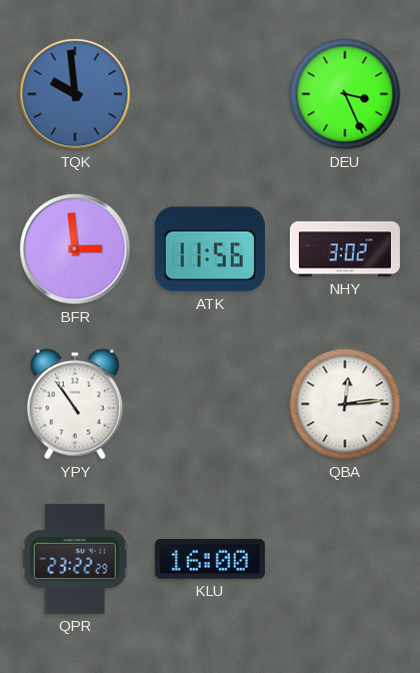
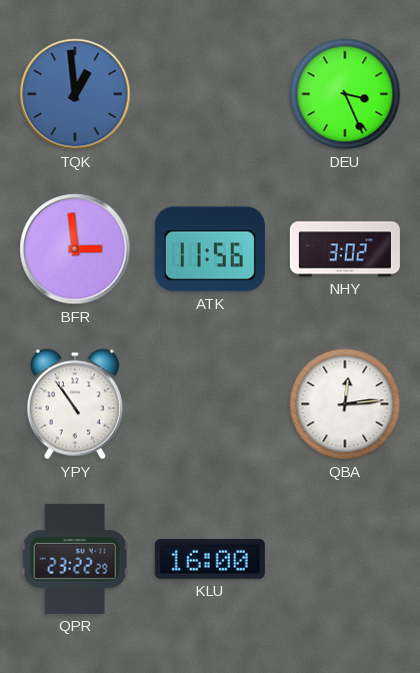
TQK: 9:59 -> 12:59
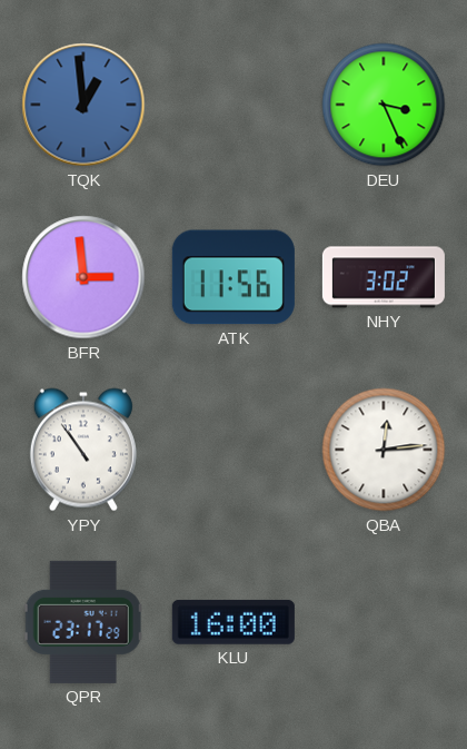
QPR: 23:22 -> 23:17
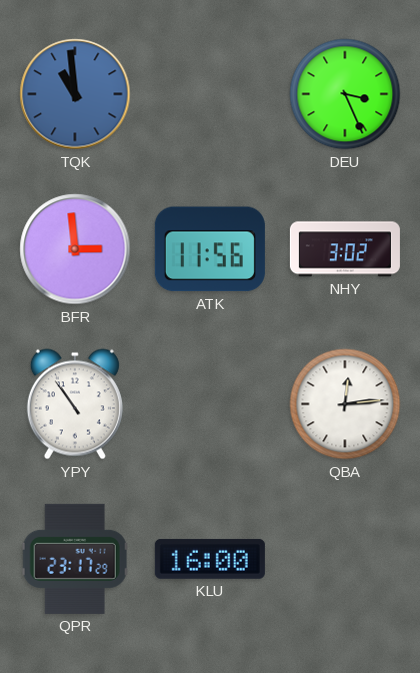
TQK: 12:59 -> 10:59
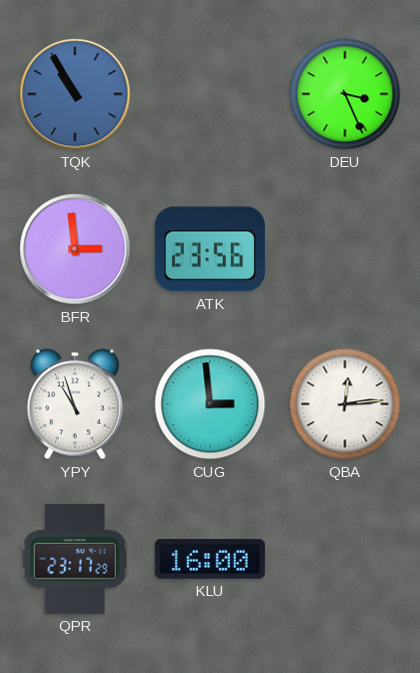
TQK: 10:59 -> 10:55
ATK: 11:56 -> 23:56
NHY: 3:02 -> none
YPY: 10:54 -> 10:57
CUG: none -> 2:59
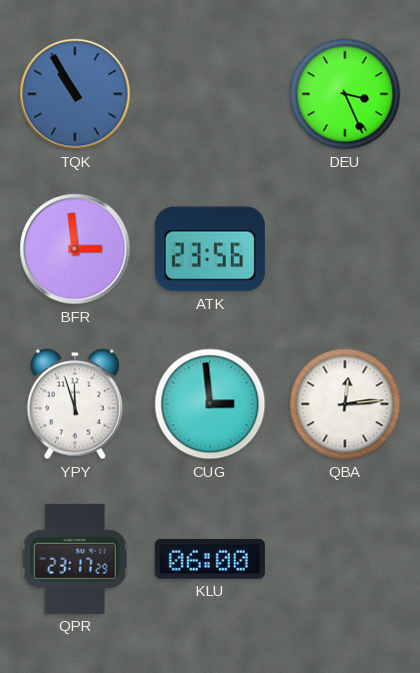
YPY: 10:57 -> 11:57
KLU: 16:00 -> 06:00
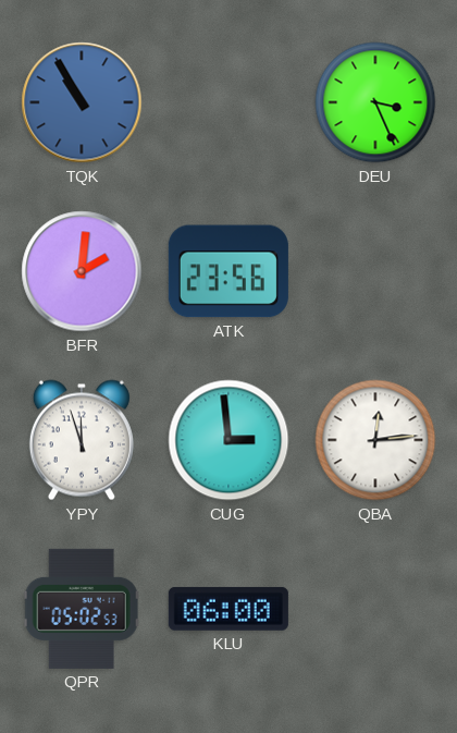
BFR: 2:59 -> 2:01
QPR: 23:17 -> 05:02
